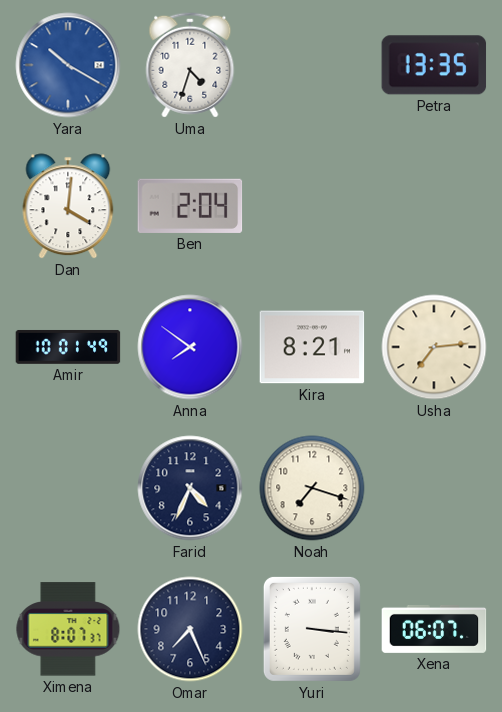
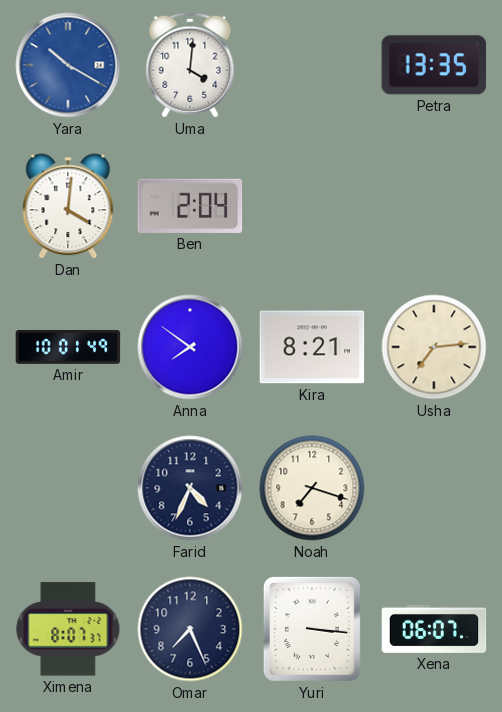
Uma: 4:33 -> 4:01
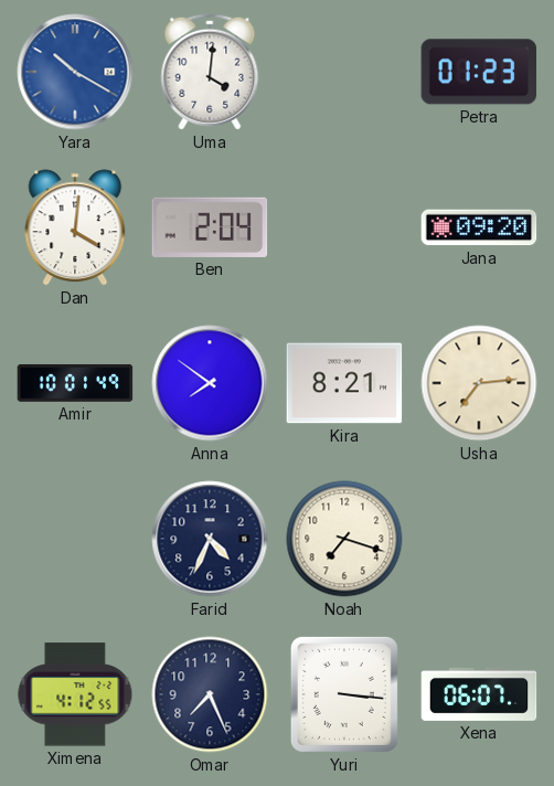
Petra: 13:35 -> 01:23
Jana: none -> 09:20
Ximena: 8:07 -> 4:12
